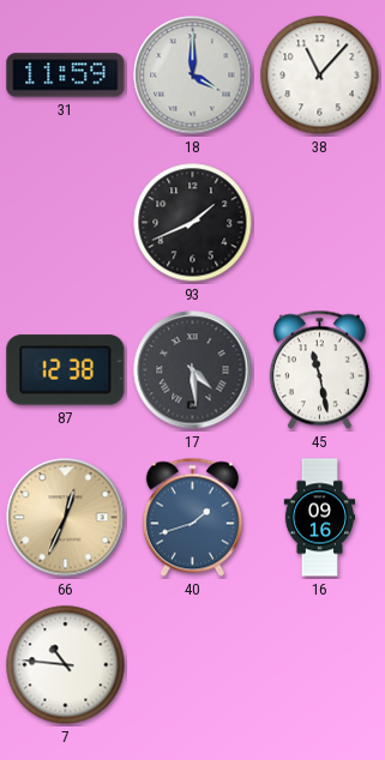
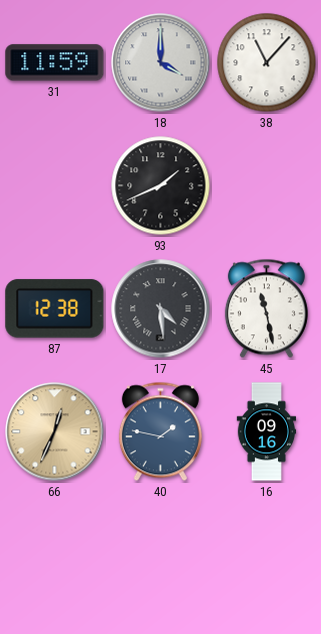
40: 1:42 -> 1:47
7: 10:46 -> none
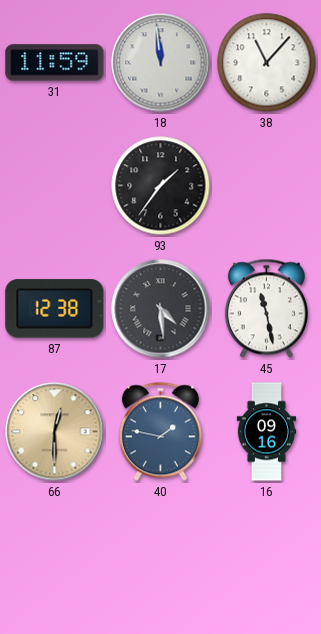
18: 4:00 -> 11:59
93: 1:41 -> 1:36
66: 12:34 -> 12:30
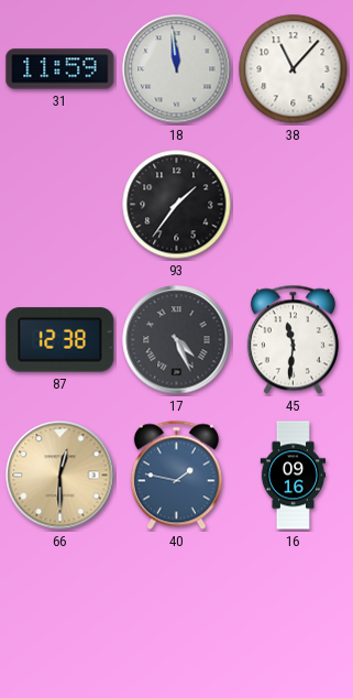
17: 4:29 -> 4:26
45: 11:28 -> 11:31
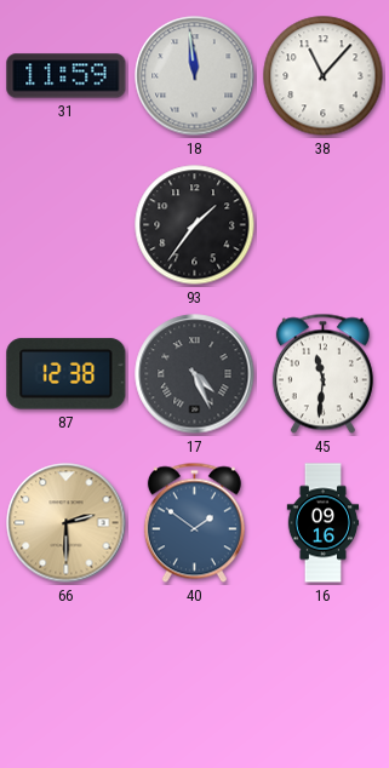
66: 12:30 -> 2:30
40: 1:47 -> 1:51
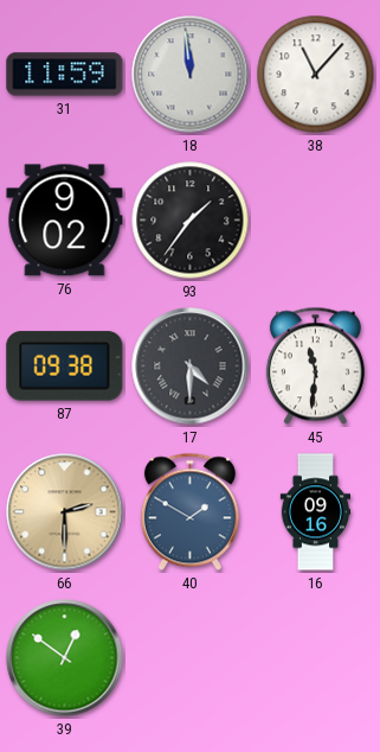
76: none -> 9:02
87: 12:38 -> 09:38
17: 4:26 -> 4:30
40: 1:51 -> 1:50
39: none -> 12:51
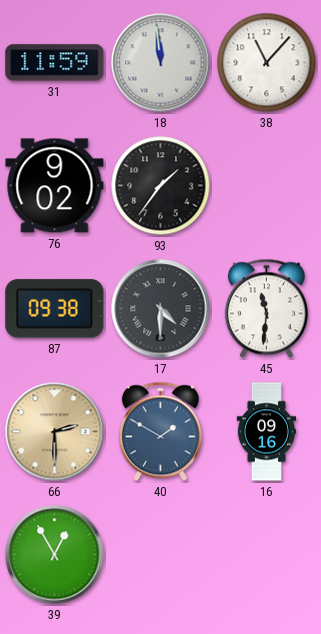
39: 12:51 -> 12:55
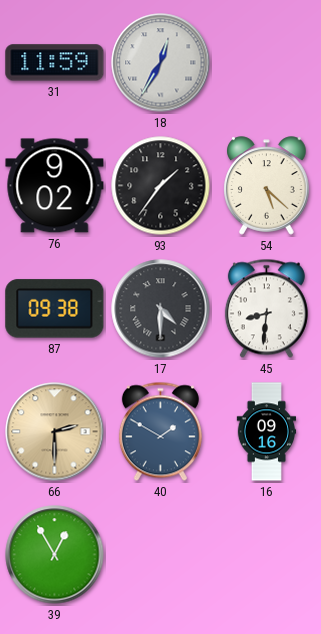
18: 11:59 -> 12:35
38: 11:07 -> none
54: none -> 5:22
45: 11:31 -> 8:31
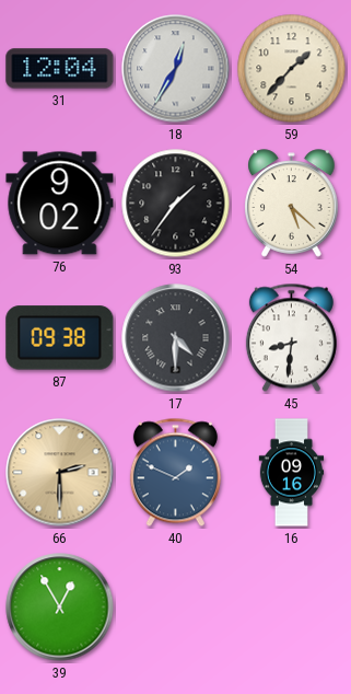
31: 11:59 -> 12:04
59: none -> 1:37
40: 1:50 -> 1:49
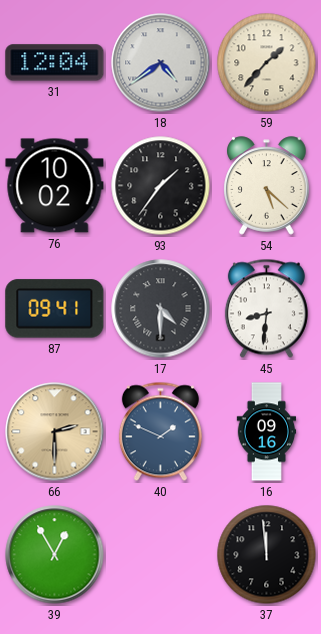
18: 12:35 -> 4:39
76: 9:02 -> 10:02
87: 09:38 -> 09:41
37: none -> 11:59
